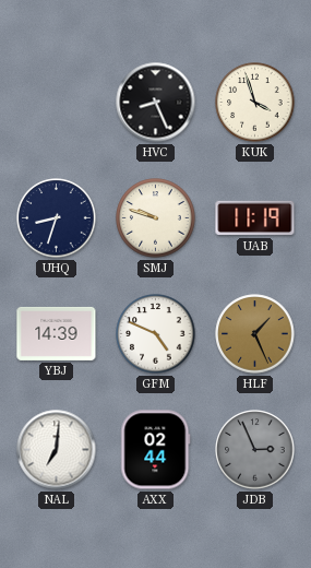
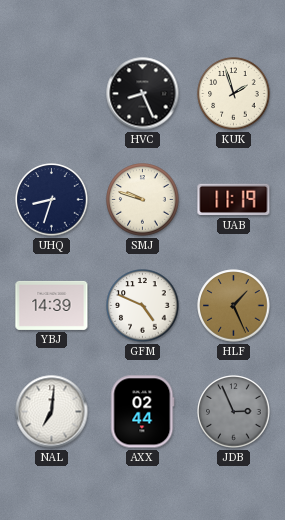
KUK: 3:57 -> 1:57
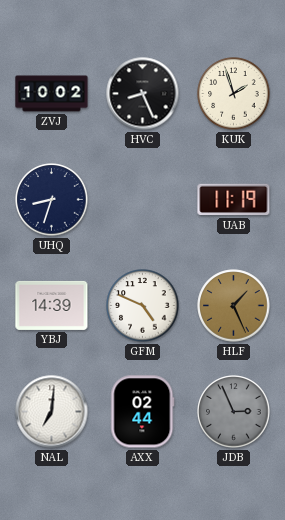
ZVJ: none -> 10:02
SMJ: 9:48 -> none
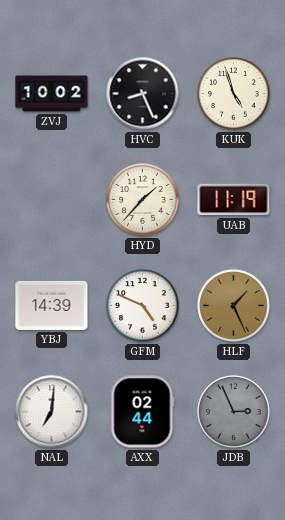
KUK: 1:57 -> 4:57
UHQ: 8:33 -> none
HYD: none -> 1:37
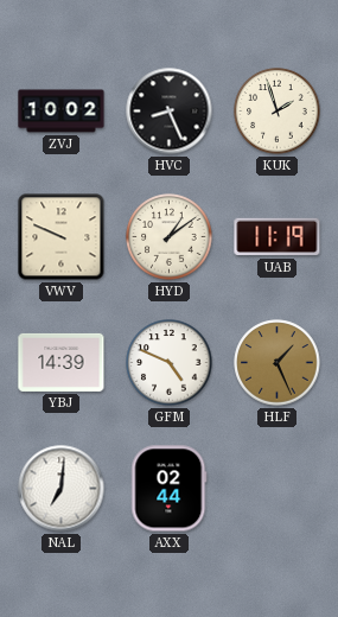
KUK: 4:57 -> 1:57
VWV: none -> 9:49
HYD: 1:37 -> 1:09
JDB: 2:56 -> none
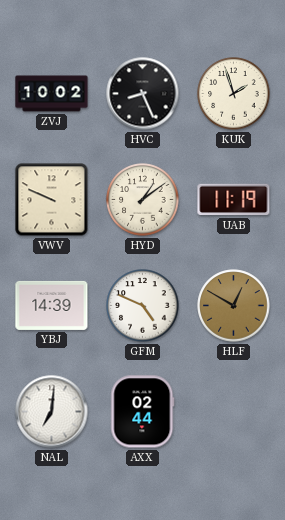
HLF: 1:26 -> 12:50
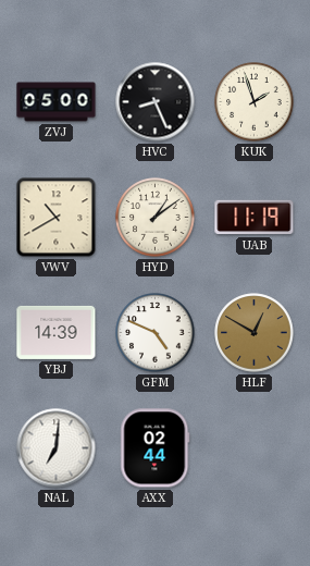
ZVJ: 10:02 -> 05:00
VWV: 9:49 -> 10:40
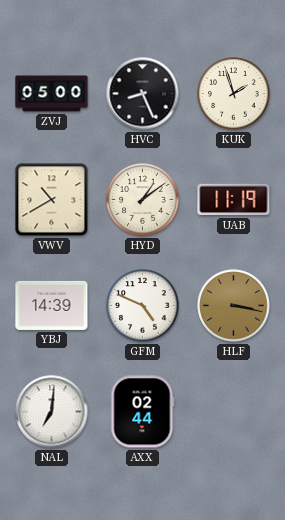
HLF: 12:50 -> 3:17
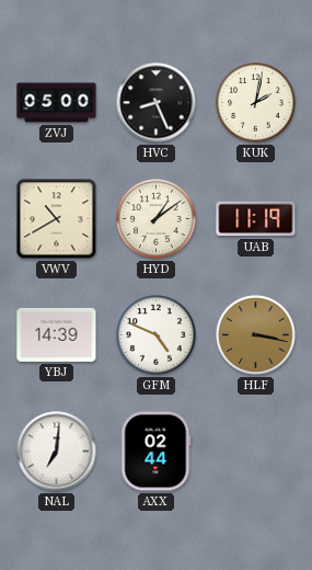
KUK: 1:57 -> 2:02
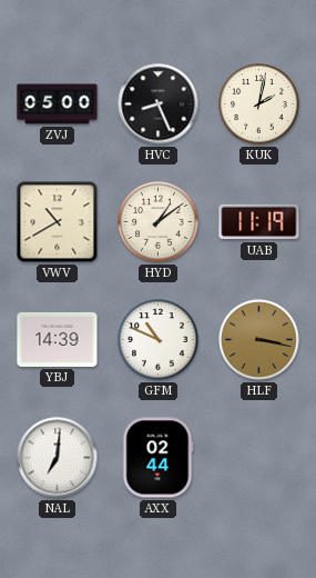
GFM: 4:49 -> 10:49
